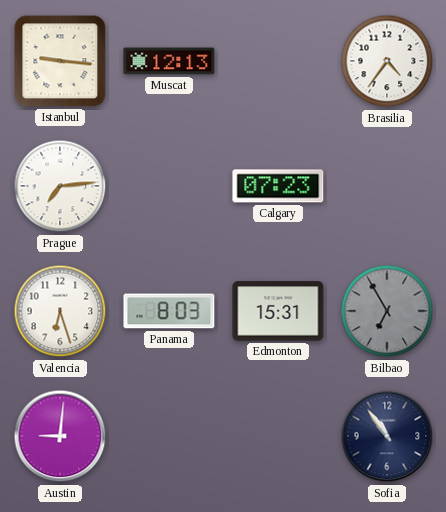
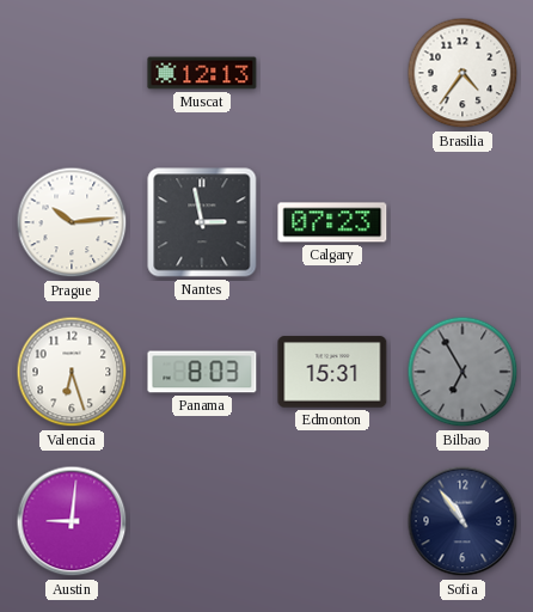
Istanbul: 9:16 -> none
Prague: 7:14 -> 10:14
Nantes: none -> 2:58
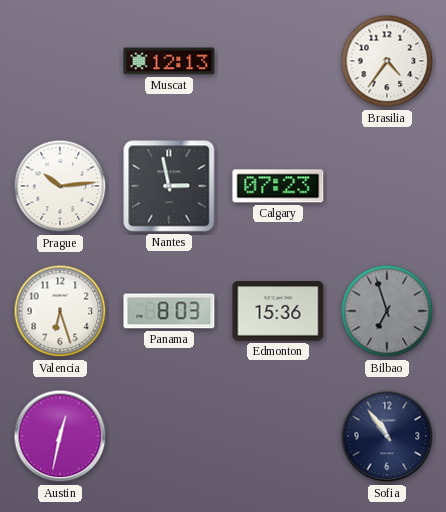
Edmonton: 15:31 -> 15:36
Bilbao: 6:55 -> 6:57
Austin: 9:01 -> 12:32
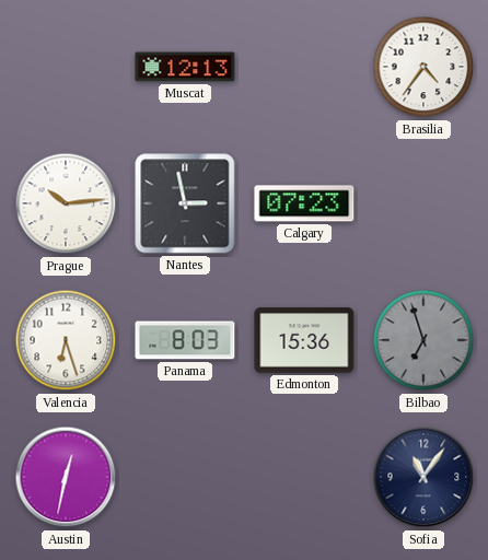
Sofia: 10:54 -> 11:06
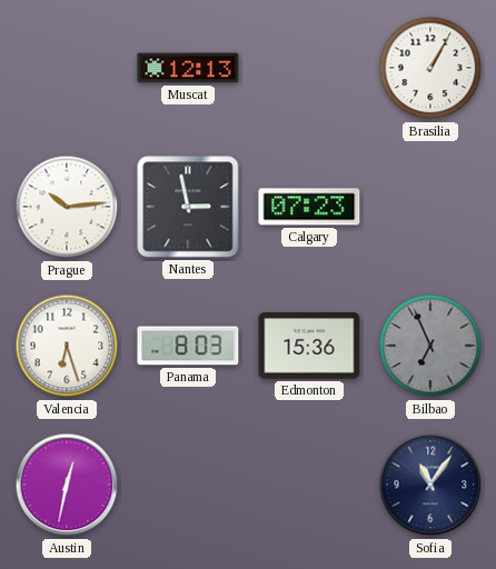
Brasilia: 4:36 -> 1:05
Bilbao: 6:57 -> 6:56
